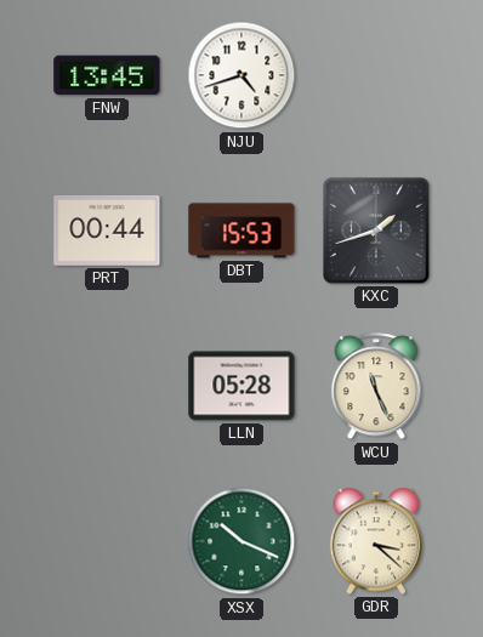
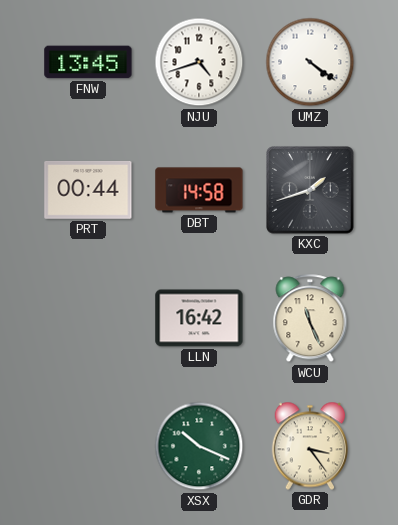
UMZ: none -> 4:21
DBT: 15:53 -> 14:58
LLN: 05:28 -> 16:42
GDR: 3:22 -> 3:24
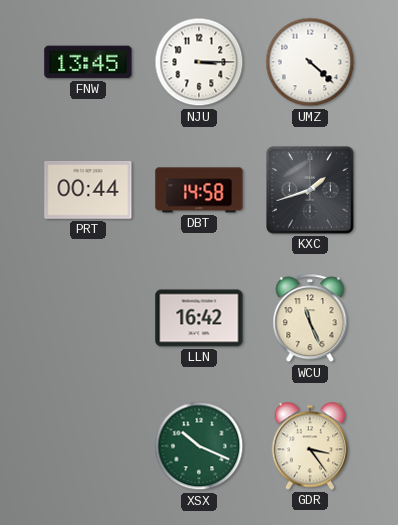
NJU: 4:42 -> 3:15
UMZ: 4:21 -> 4:22
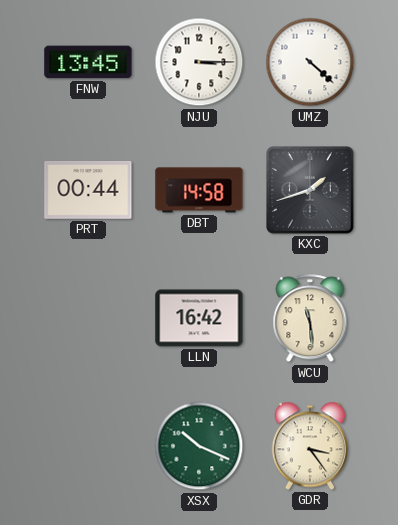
WCU: 11:26 -> 11:29
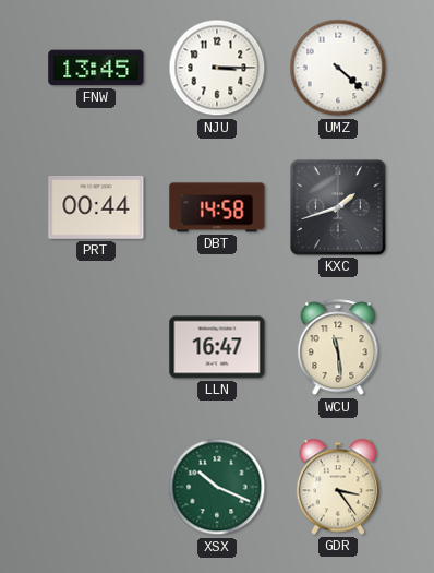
LLN: 16:42 -> 16:47
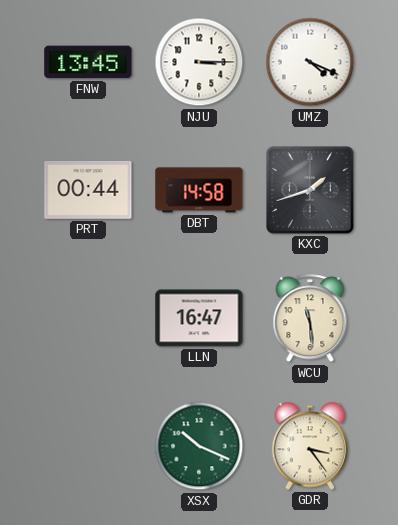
UMZ: 4:22 -> 4:19
